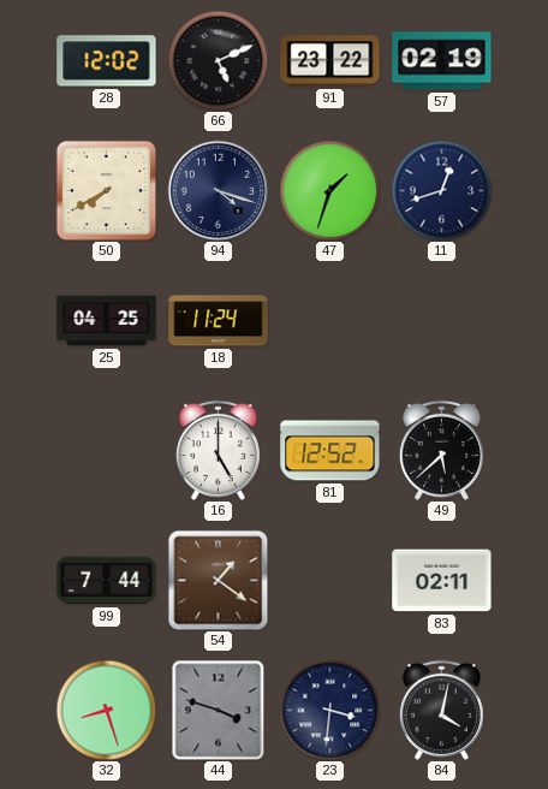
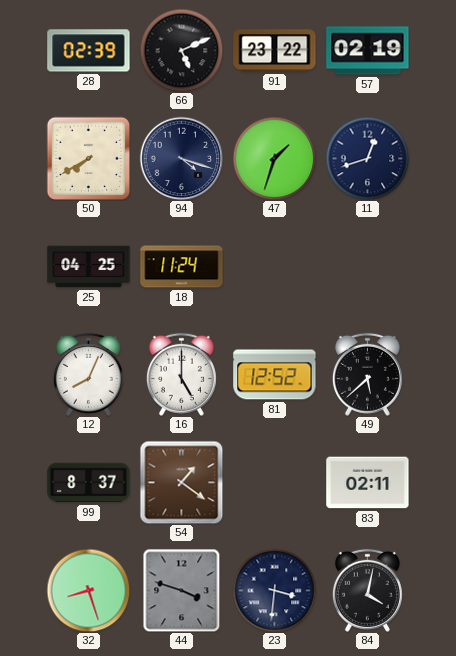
28: 12:02 -> 02:39
12: none -> 8:04
99: 7:44 -> 8:37
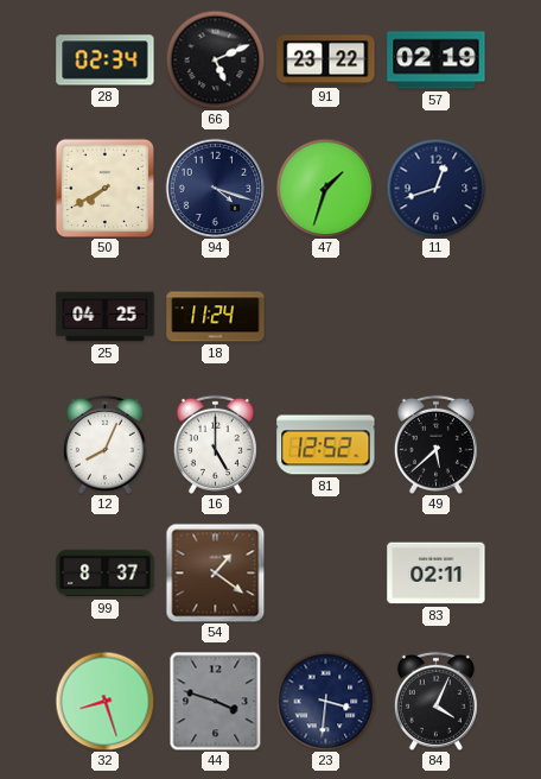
28: 02:39 -> 02:34
84: 4:02 -> 4:04
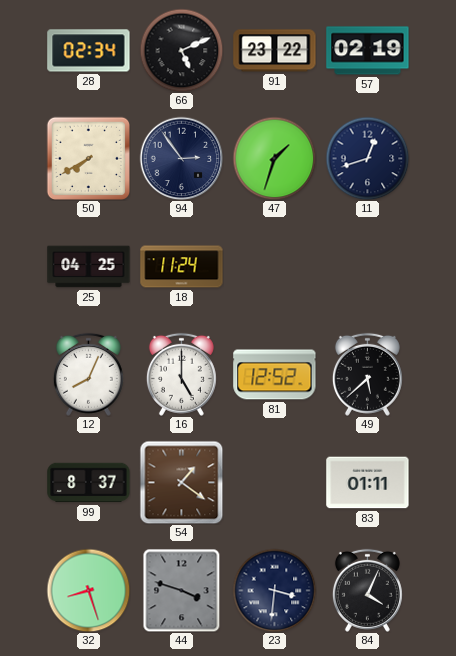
94: 4:18 -> 2:54
83: 02:11 -> 01:11
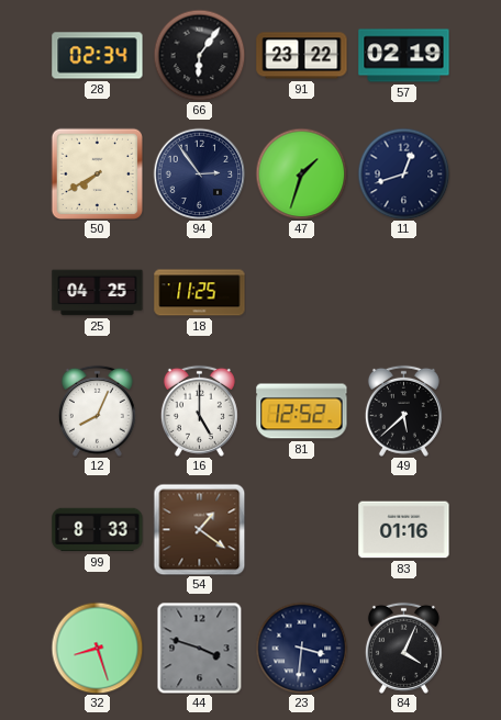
66: 5:11 -> 6:06
18: 11:24 -> 11:25
99: 8:37 -> 8:33
83: 01:11 -> 01:16
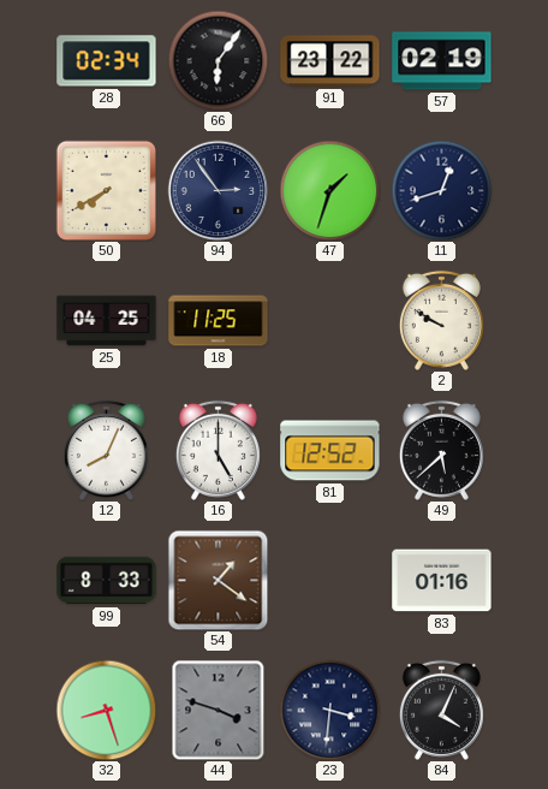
2: none -> 9:50
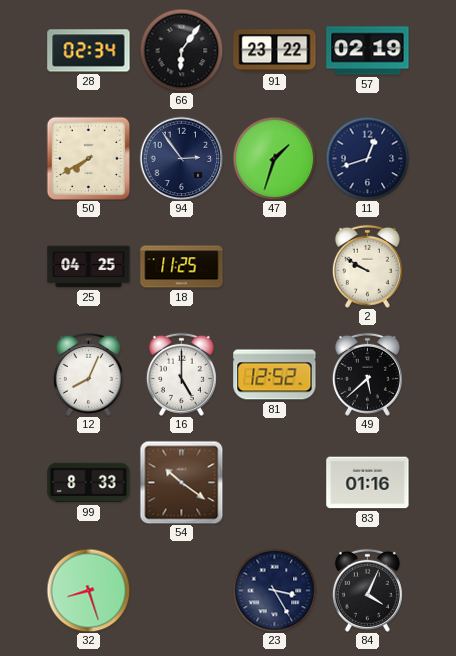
54: 1:21 -> 10:21
44: 3:48 -> none
23: 3:31 -> 3:25
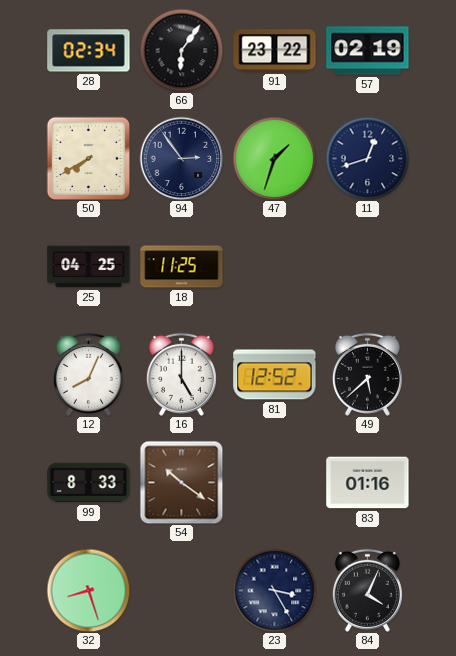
2: 9:50 -> none
